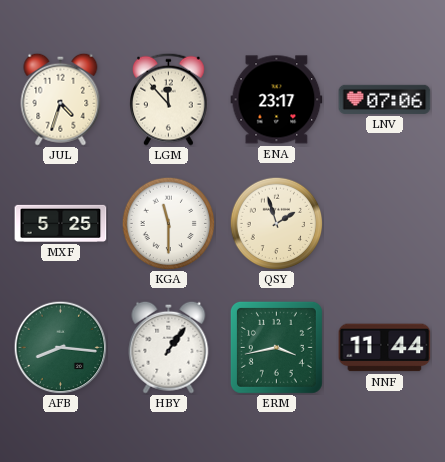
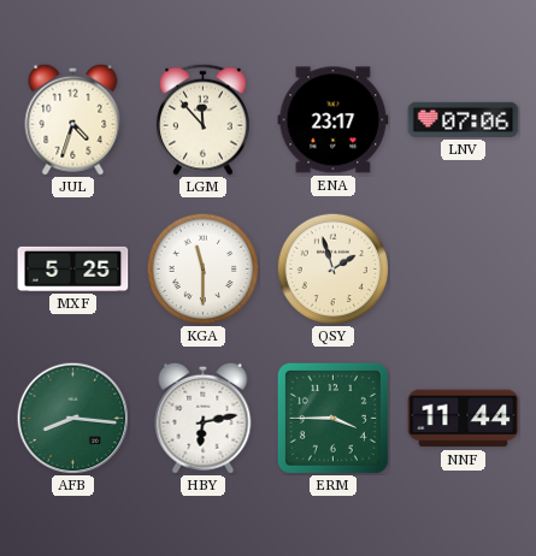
HBY: 1:06 -> 6:13
ERM: 3:43 -> 3:45
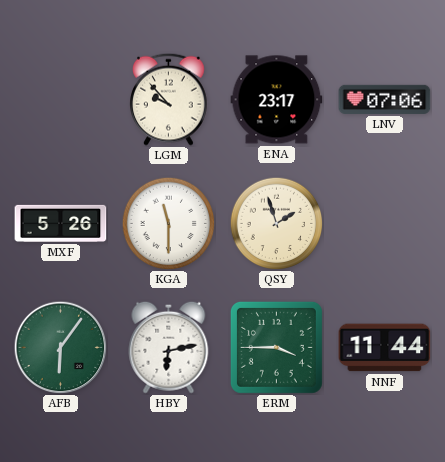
JUL: 4:33 -> none
LGM: 11:53 -> 9:53
MXF: 5:25 -> 5:26
AFB: 8:16 -> 6:06
